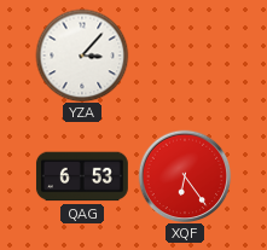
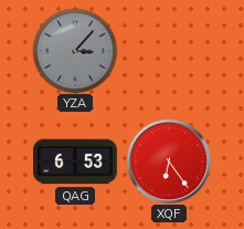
YZA dial: white -> grey
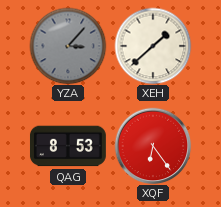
XEH: none -> 1:38
QAG: 6:53 -> 8:53
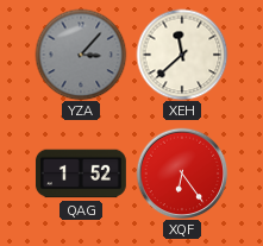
XEH: 1:38 -> 11:38
QAG: 8:53 -> 1:52
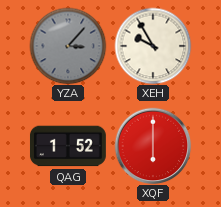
XEH: 11:38 -> 9:55
XQF: 6:24 -> 6:00
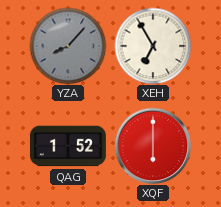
YZA: 3:07 -> 8:07
XEH: 9:55 -> 6:55
